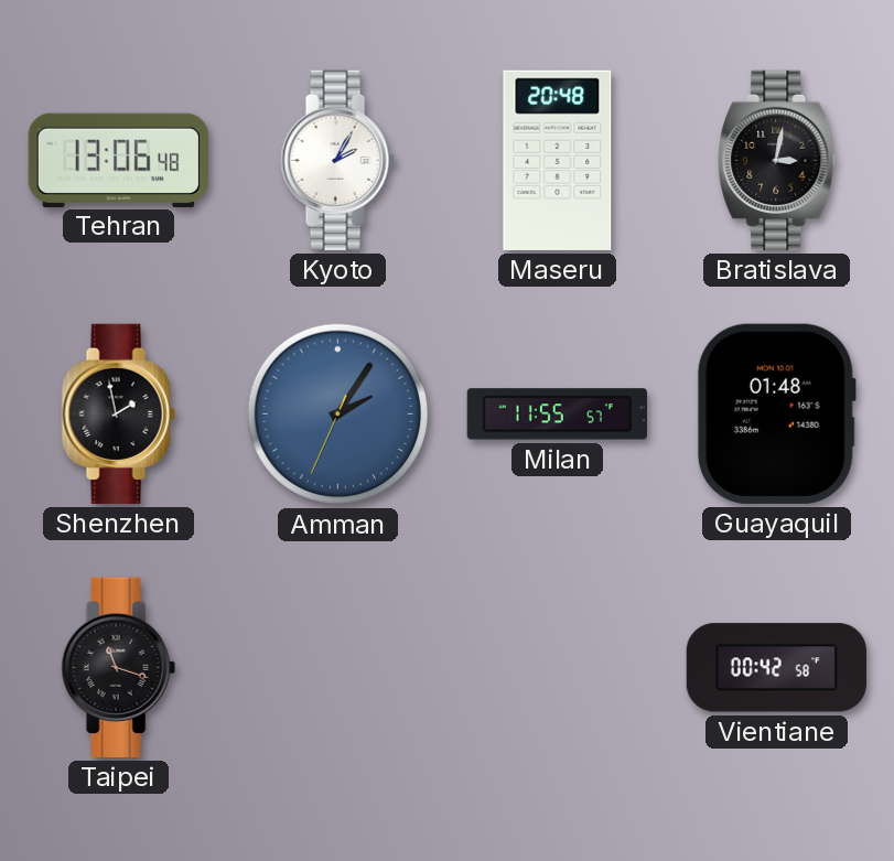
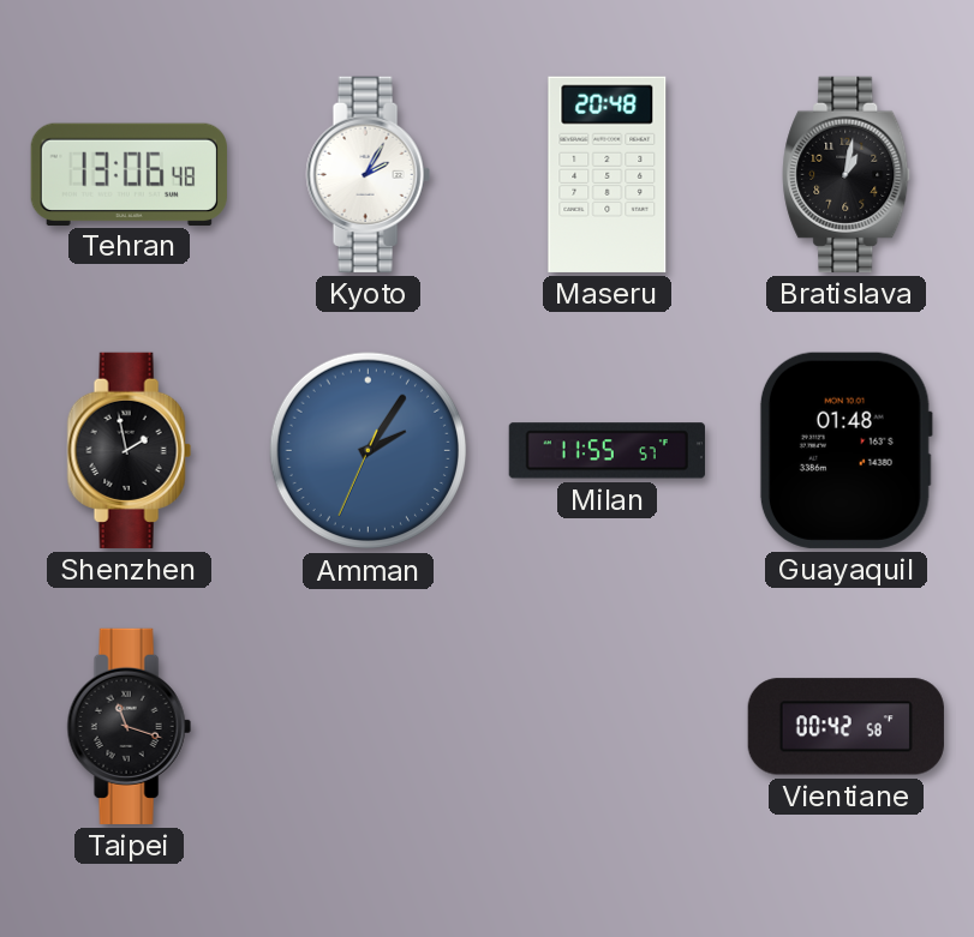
Bratislava: 3:02 -> 1:02
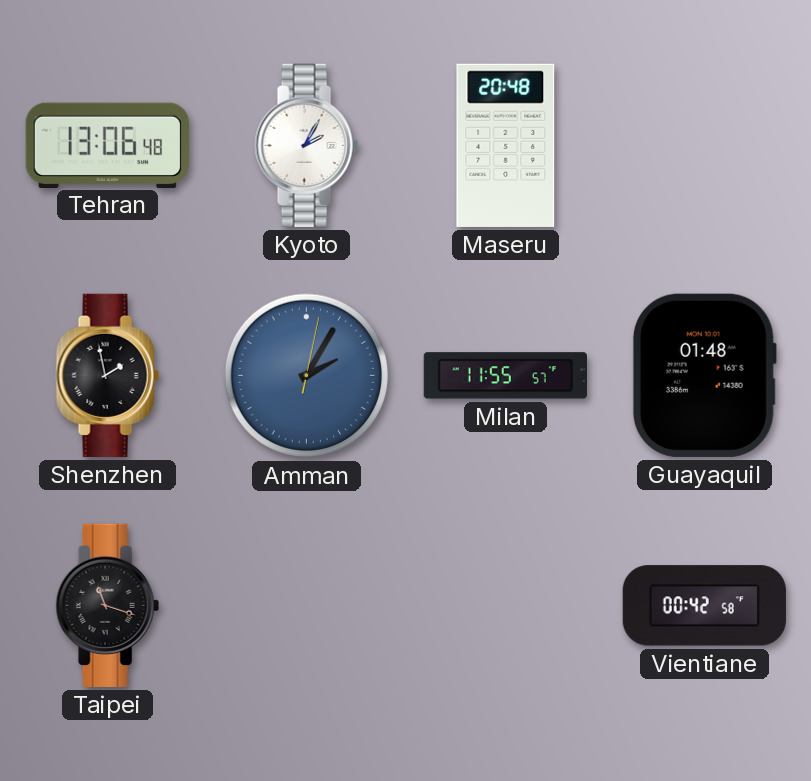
Bratislava: 1:02 -> none
Amman: 2:05:34 -> 2:05:02
